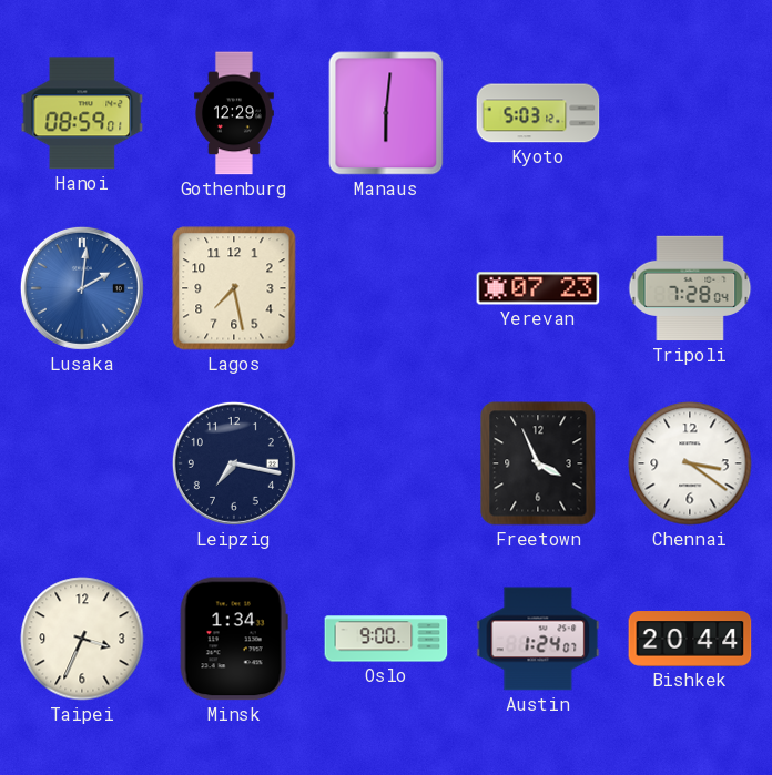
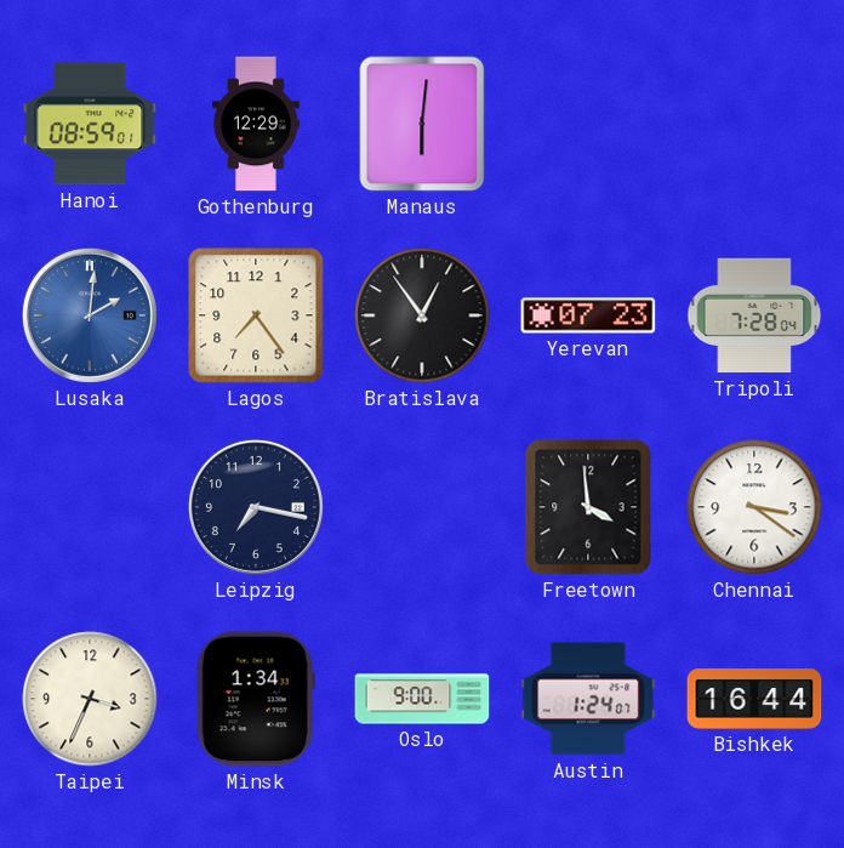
Kyoto: 5:03 -> none
Lagos: 7:28 -> 7:24
Bratislava: none -> 12:54
Freetown: 3:56 -> 3:59
Bishkek: 20:44 -> 16:44
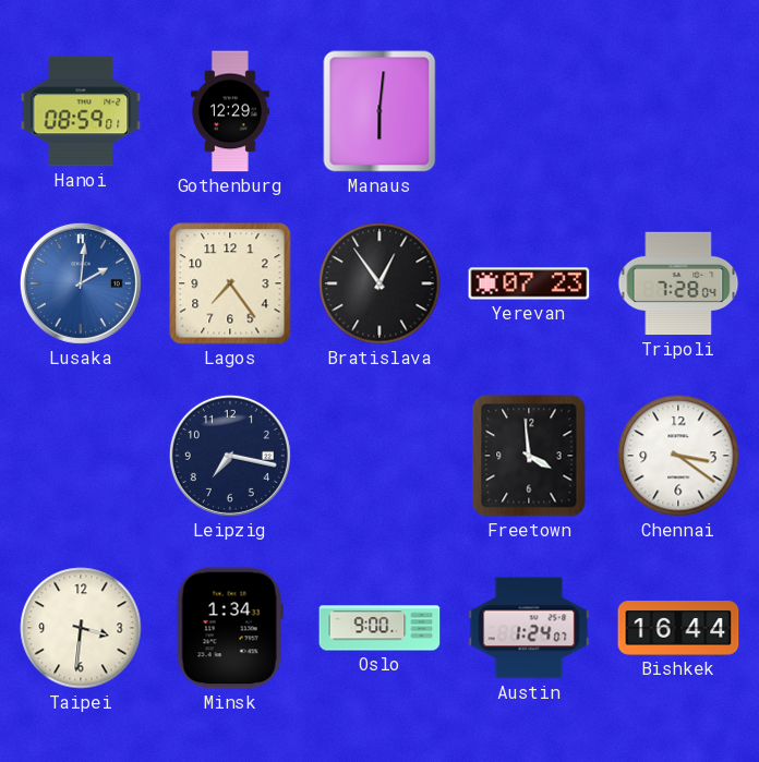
Taipei: 3:34 -> 3:31
